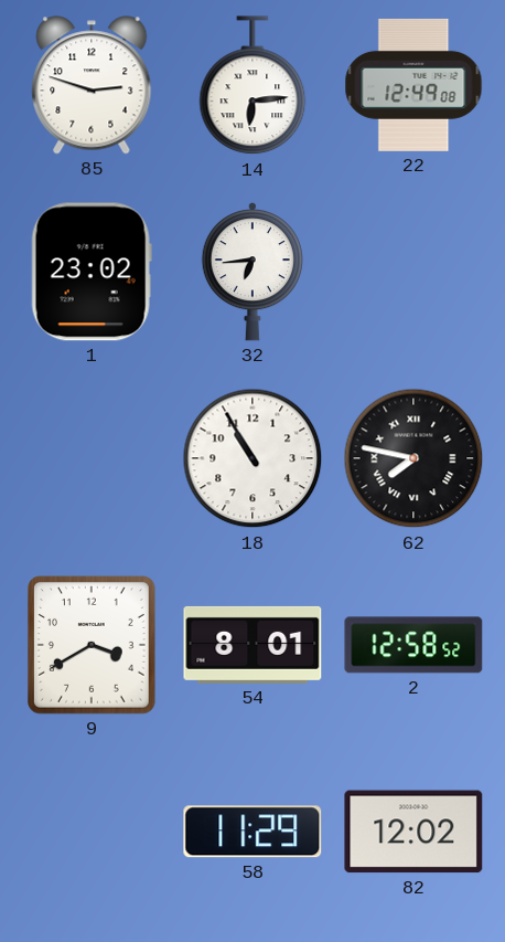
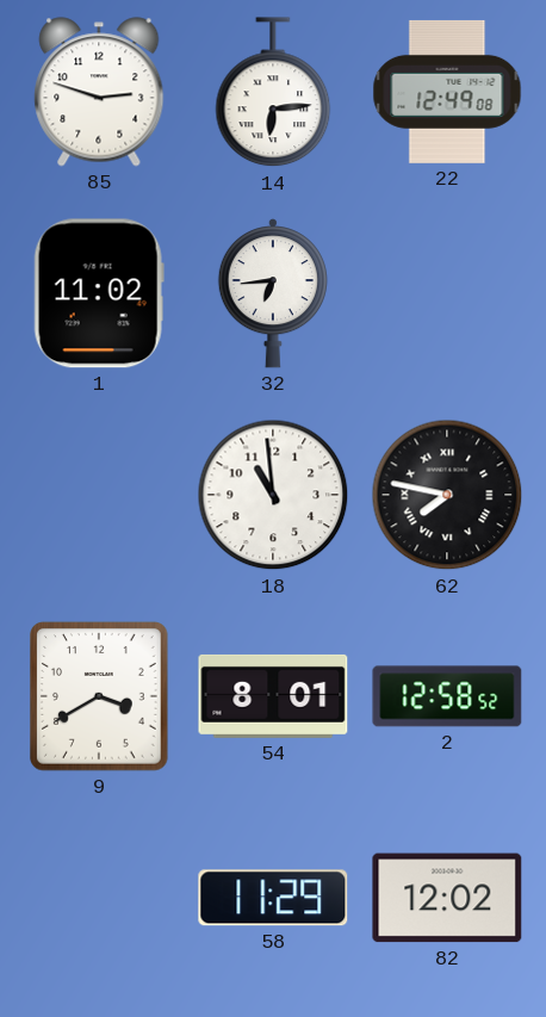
1: 23:02 -> 11:02
18: 10:55 -> 10:59
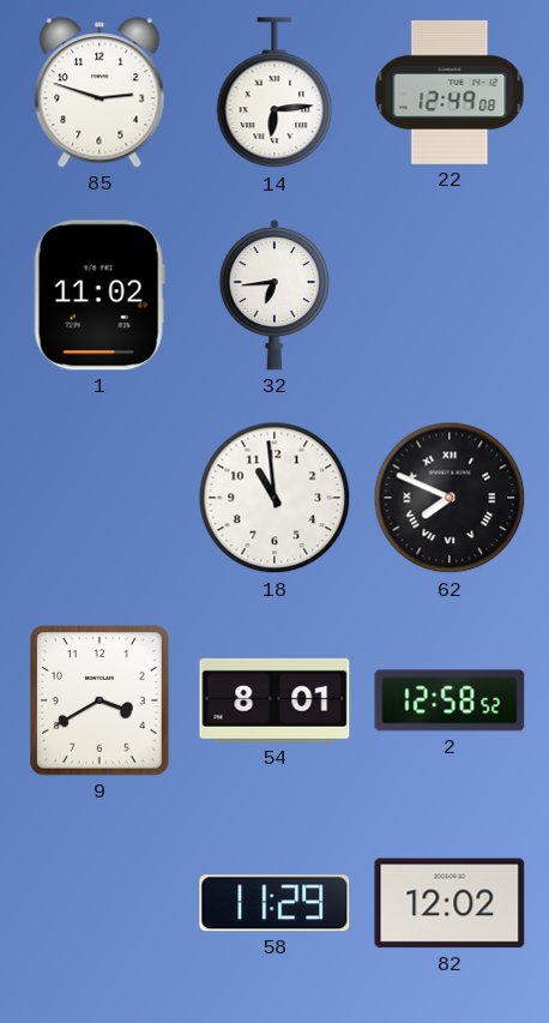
62: 7:47 -> 7:49
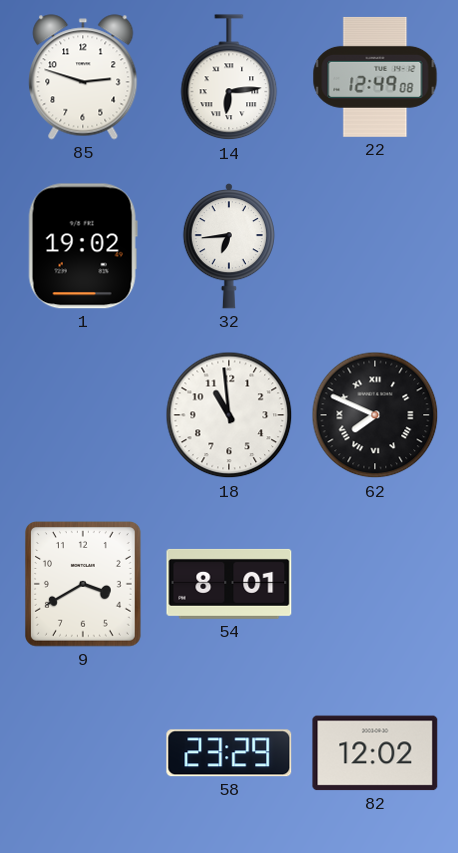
1: 11:02 -> 19:02
2: 12:58 -> none
58: 11:29 -> 23:29
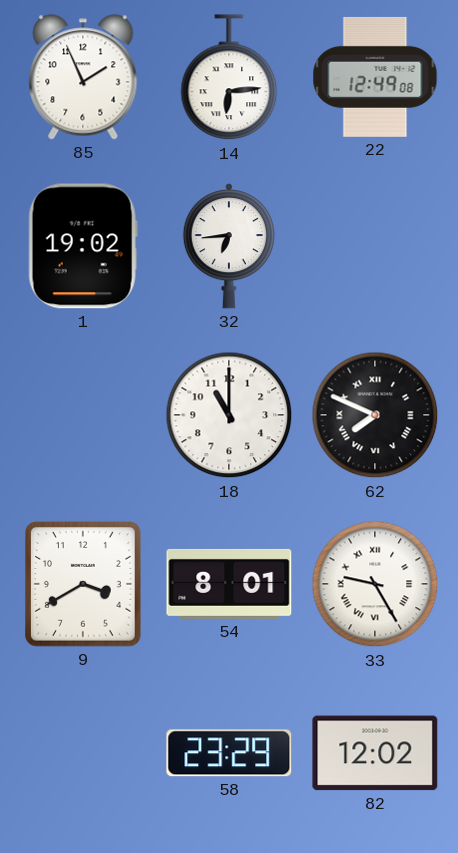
85: 2:48 -> 1:56
18: 10:59 -> 11:00
33: none -> 9:25
